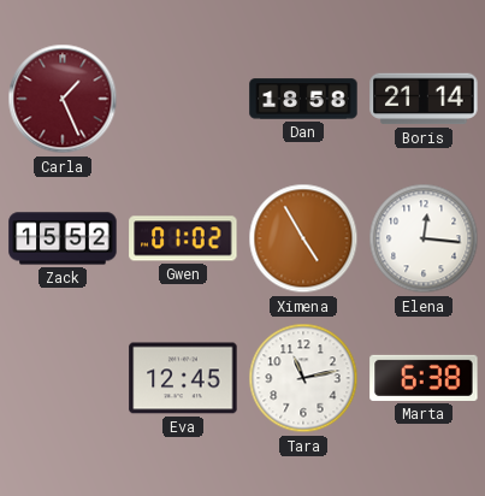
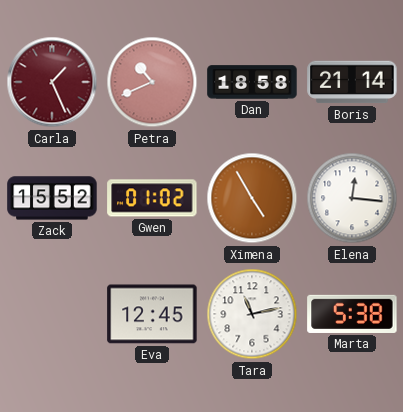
Petra: none -> 10:41
Marta: 6:38 -> 5:38
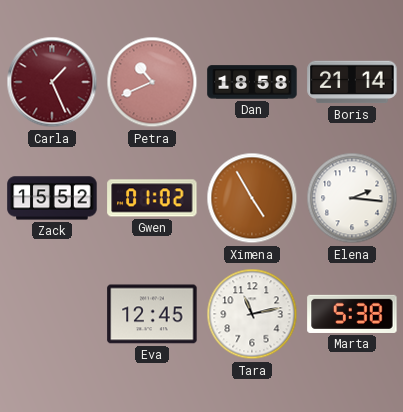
Elena: 12:16 -> 2:16
